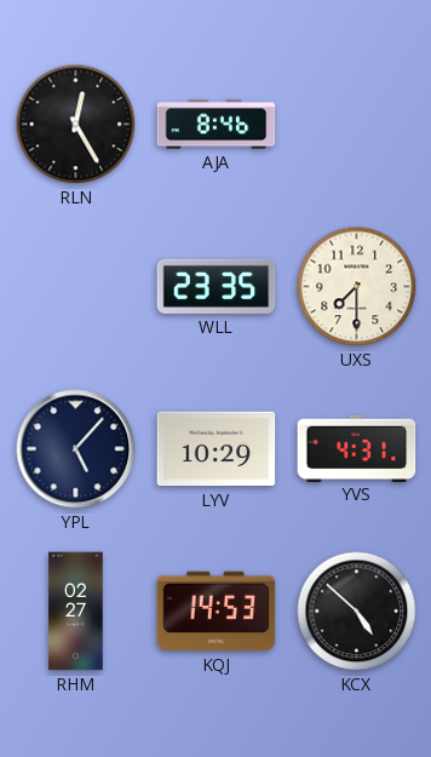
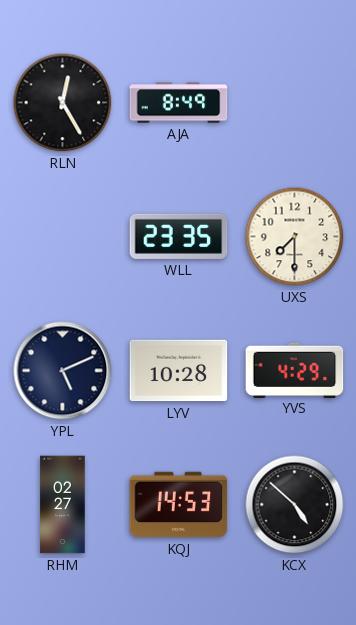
AJA: 8:46 -> 8:49
YPL: 5:07 -> 5:11
LYV: 10:29 -> 10:28
YVS: 4:31 -> 4:29
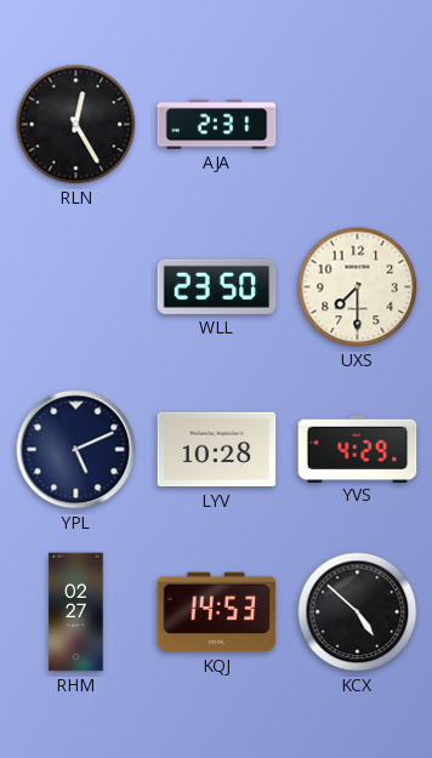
AJA: 8:49 -> 2:31
WLL: 23:35 -> 23:50
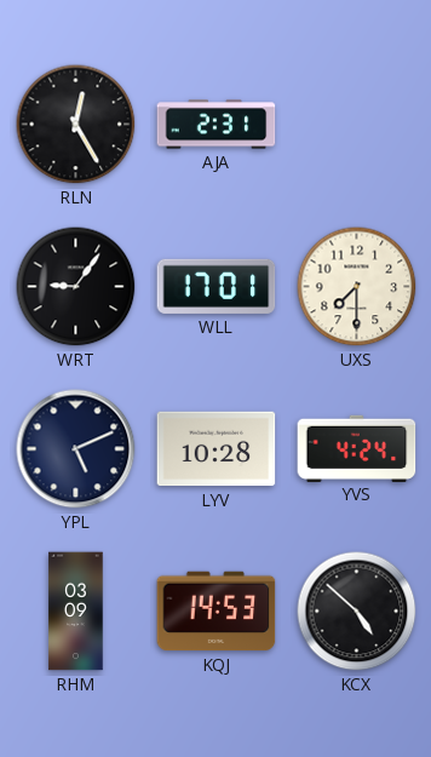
WRT: none -> 9:06
WLL: 23:50 -> 17:01
YVS: 4:29 -> 4:24
RHM: 02:27 -> 03:09
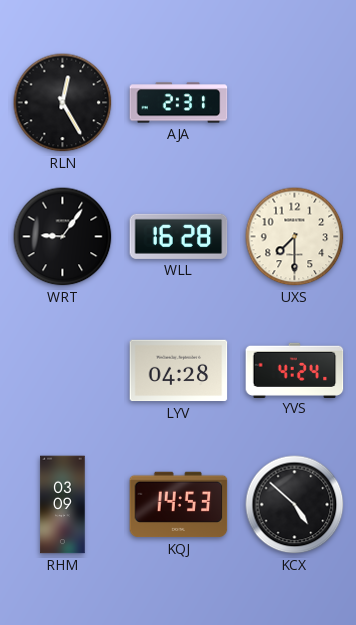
WLL: 17:01 -> 16:28
YPL: 5:11 -> none
LYV: 10:28 -> 04:28
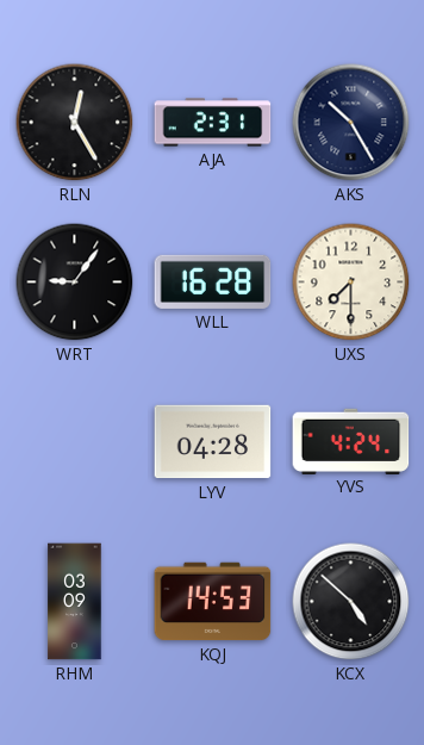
AKS: none -> 10:25
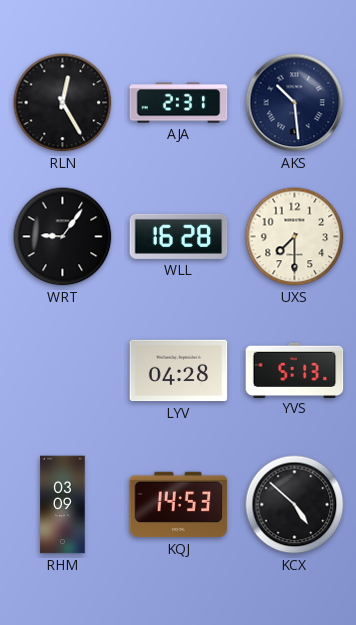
AKS: 10:25 -> 10:29
YVS: 4:24 -> 5:13
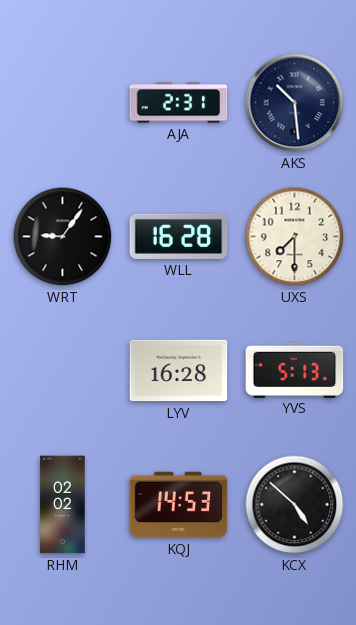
RLN: 12:25 -> none
LYV: 04:28 -> 16:28
RHM: 03:09 -> 02:02
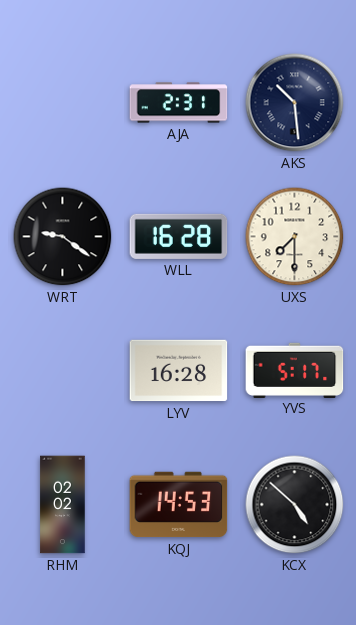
WRT: 9:06 -> 9:21
YVS: 5:13 -> 5:17
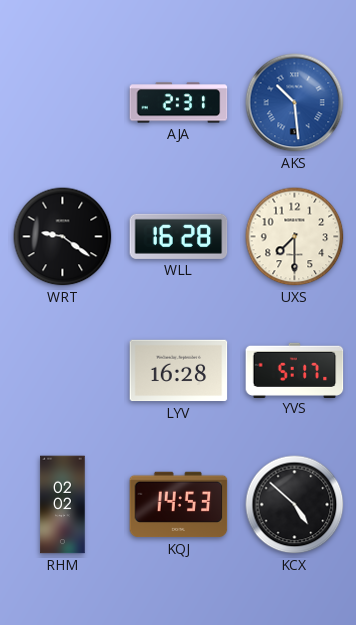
AKS dial: navy -> blue
